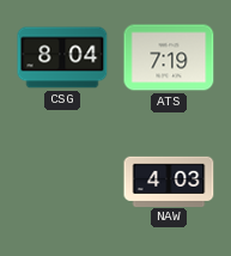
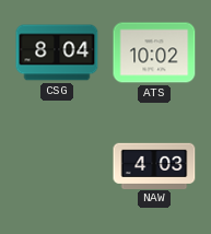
ATS: 7:19 -> 10:02
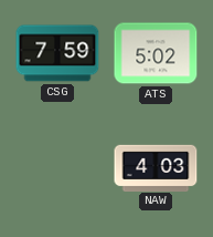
CSG: 8:04 -> 7:59
ATS: 10:02 -> 5:02
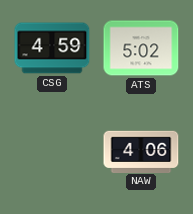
CSG: 7:59 -> 4:59
NAW: 4:03 -> 4:06
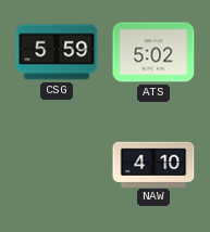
CSG: 4:59 -> 5:59
NAW: 4:06 -> 4:10
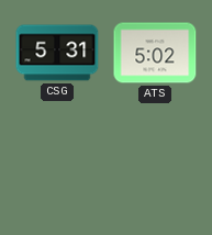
CSG: 5:59 -> 5:31
NAW: 4:10 -> none
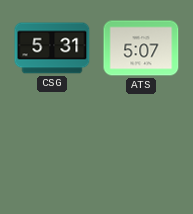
ATS: 5:02 -> 5:07
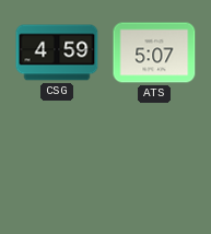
CSG: 5:31 -> 4:59
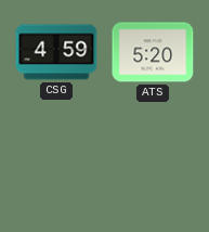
ATS: 5:07 -> 5:20
